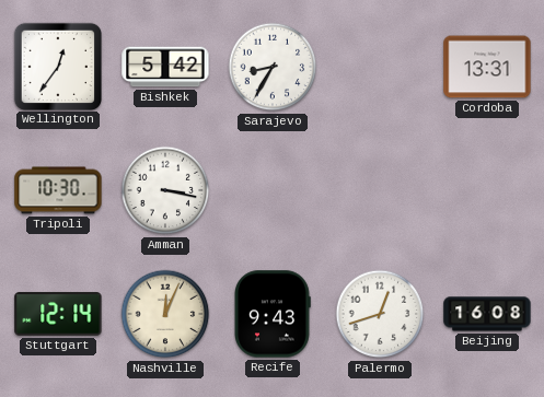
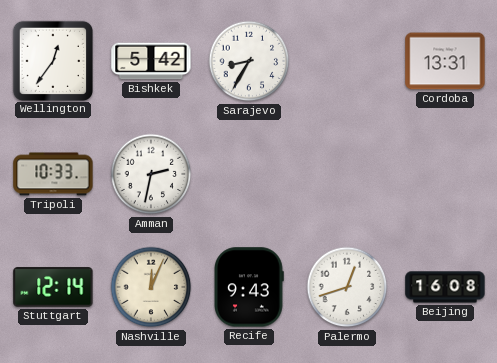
Tripoli: 10:30 -> 10:33
Amman: 3:17 -> 2:32
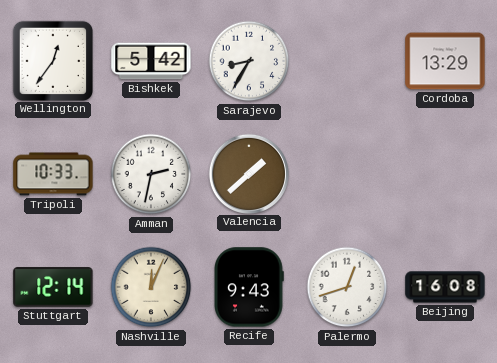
Cordoba: 13:31 -> 13:29
Valencia: none -> 1:38
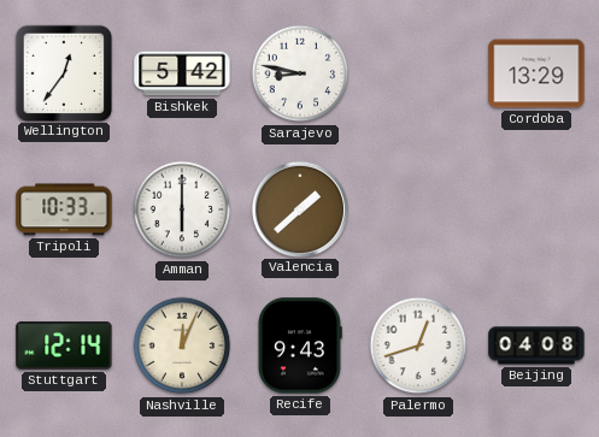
Sarajevo: 8:35 -> 8:47
Amman: 2:32 -> 6:00
Beijing: 16:08 -> 04:08
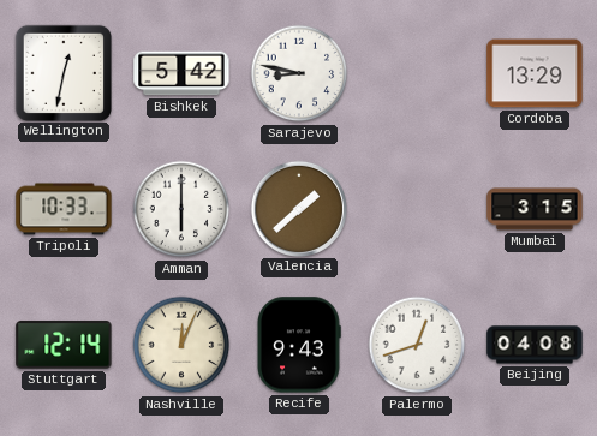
Wellington: 12:36 -> 12:32
Mumbai: none -> 3:15
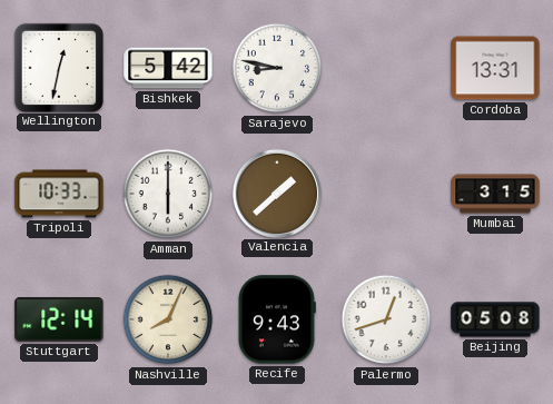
Cordoba: 13:29 -> 13:31
Nashville: 12:04 -> 8:04
Beijing: 04:08 -> 05:08
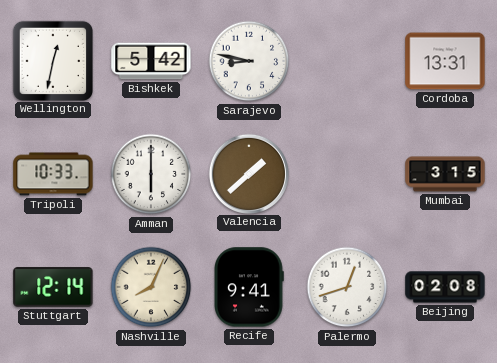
Recife: 9:43 -> 9:41
Beijing: 05:08 -> 02:08
